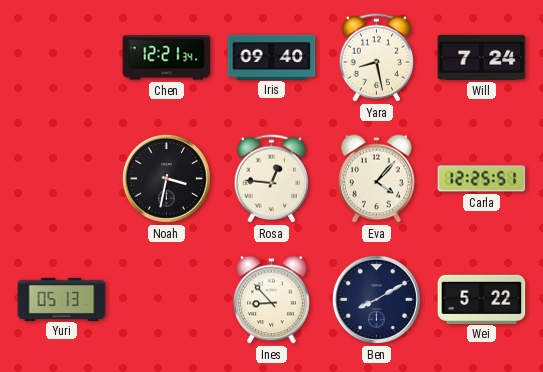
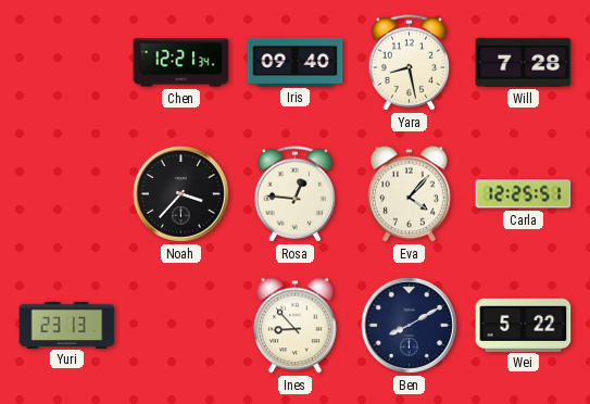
Will: 7:24 -> 7:28
Noah: 3:32 -> 3:37
Yuri: 05:13 -> 23:13
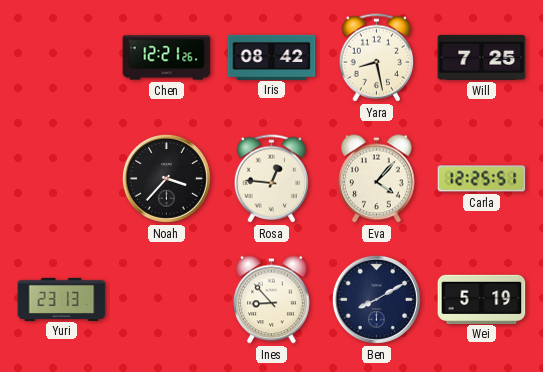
Chen: 12:21:34 -> 12:21:26
Iris: 09:40 -> 08:42
Will: 7:28 -> 7:25
Wei: 5:22 -> 5:19
